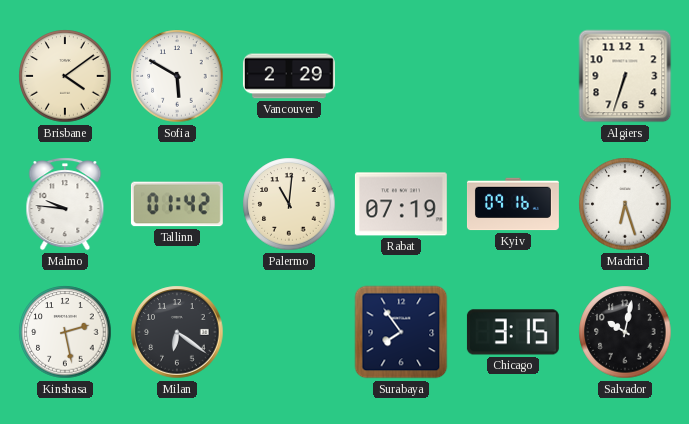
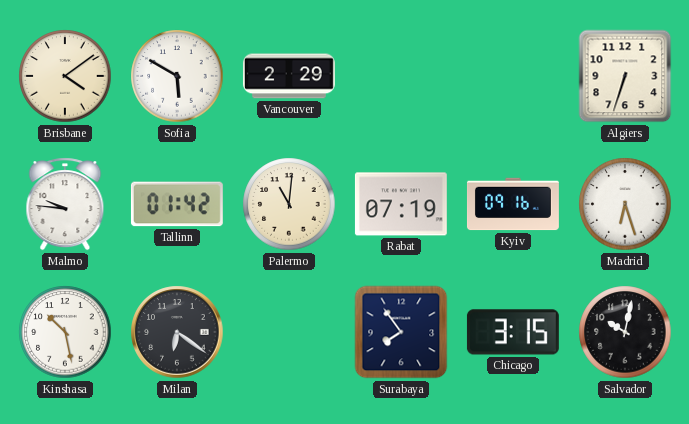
Kinshasa: 2:28 -> 10:28
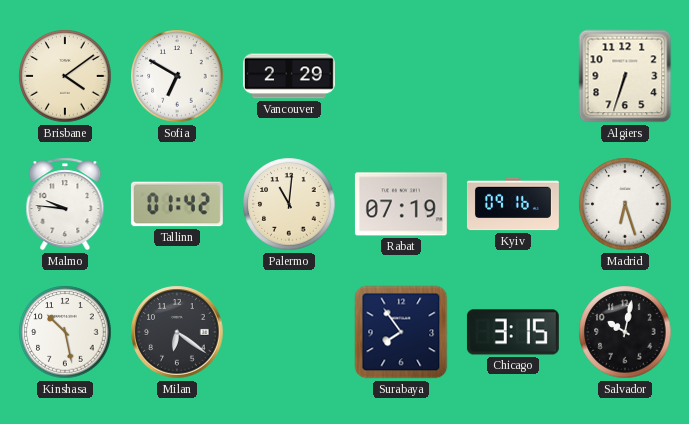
Sofia: 5:50 -> 6:50
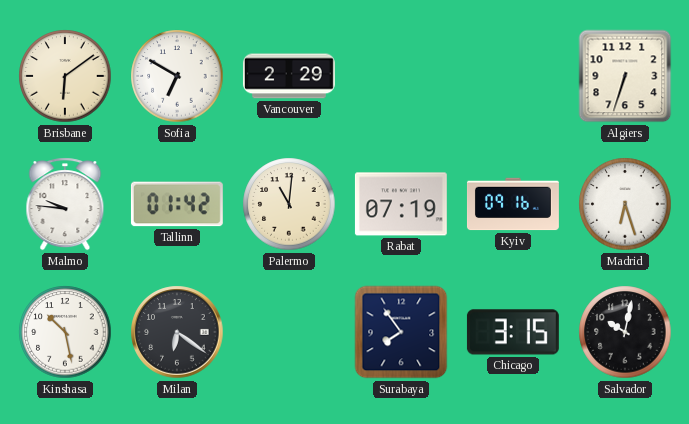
Brisbane: 4:09 -> 6:09
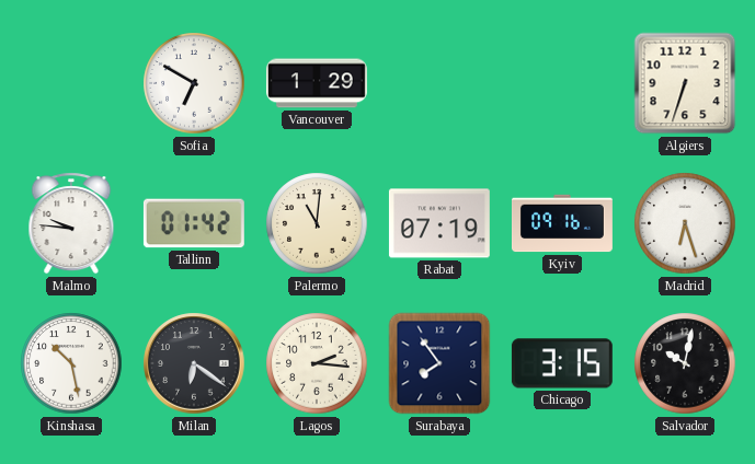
Brisbane: 6:09 -> none
Vancouver: 2:29 -> 1:29
Lagos: none -> 2:16
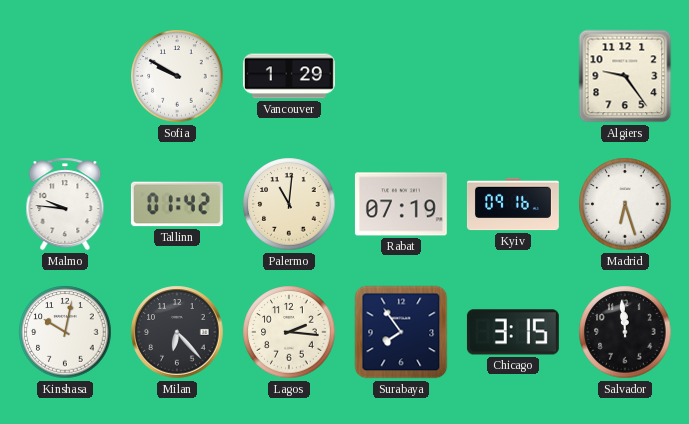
Sofia: 6:50 -> 9:50
Algiers: 6:33 -> 9:24
Kinshasa: 10:28 -> 10:02
Milan: 6:21 -> 6:23
Salvador: 10:02 -> 11:59
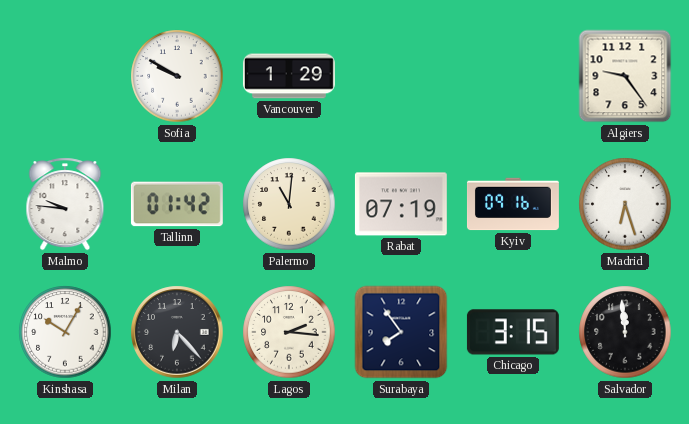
Kinshasa: 10:02 -> 10:05
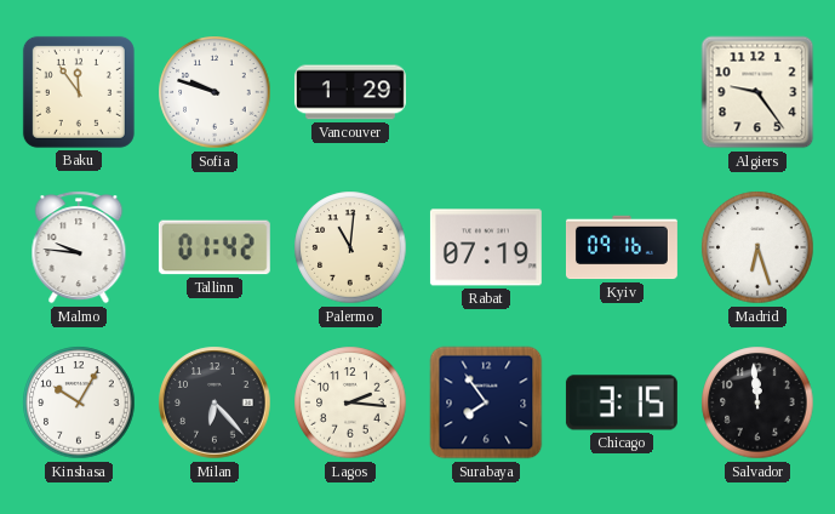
Baku: none -> 11:54
Sofia: 9:50 -> 9:48
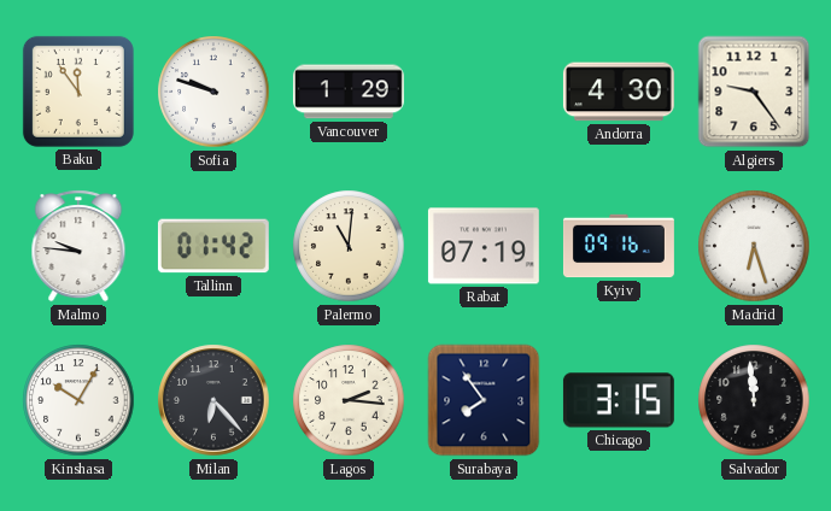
Andorra: none -> 4:30
